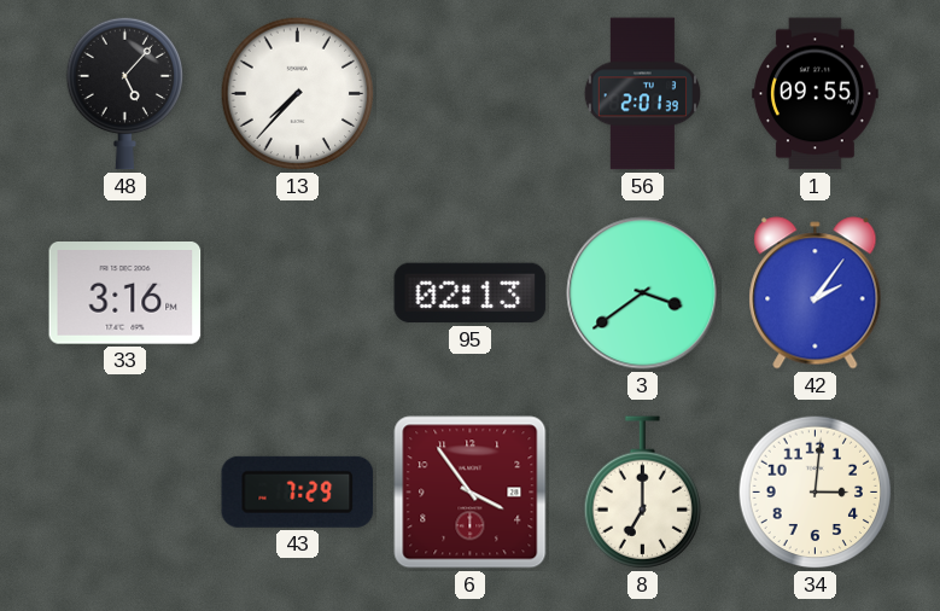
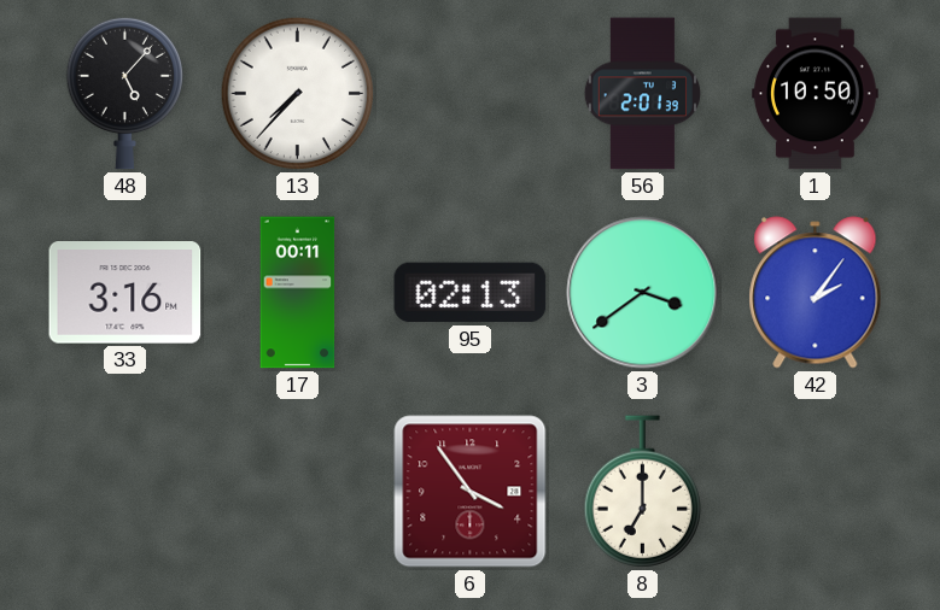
1: 09:55 -> 10:50
17: none -> 00:11
43: 7:29 -> none
34: 3:01 -> none
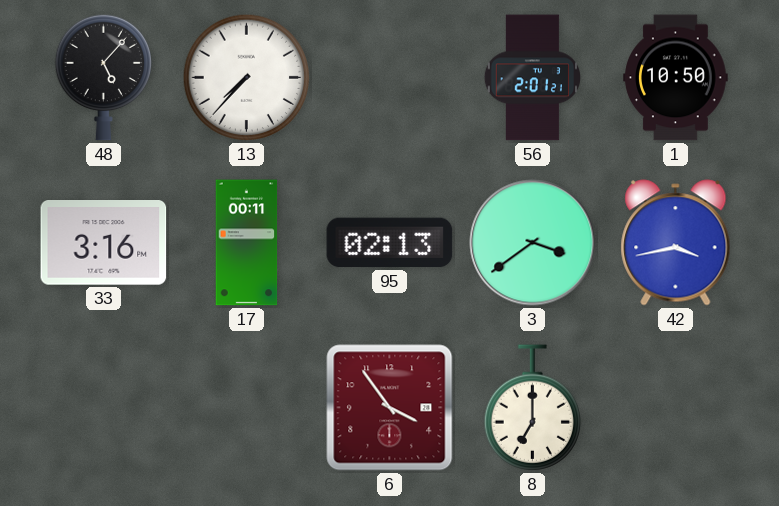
56: 2:01:39 -> 2:01:21
42: 2:06 -> 3:43
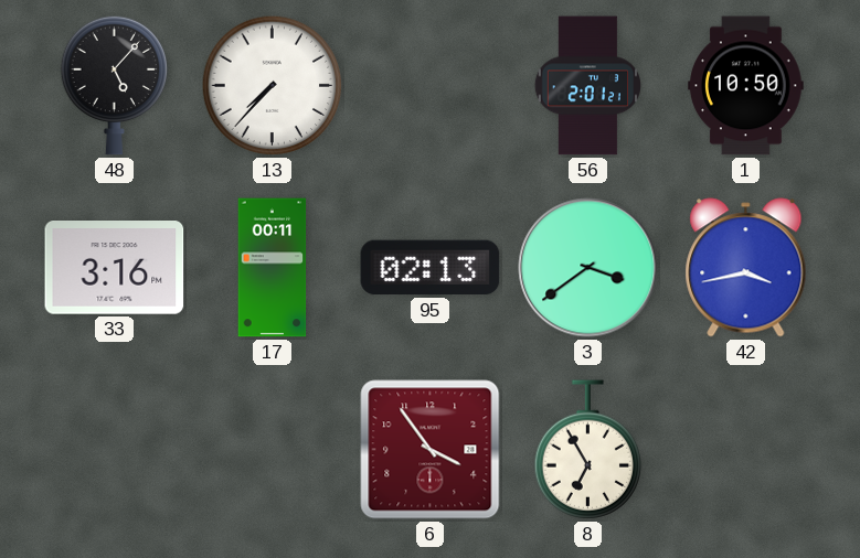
8: 7:00 -> 6:55
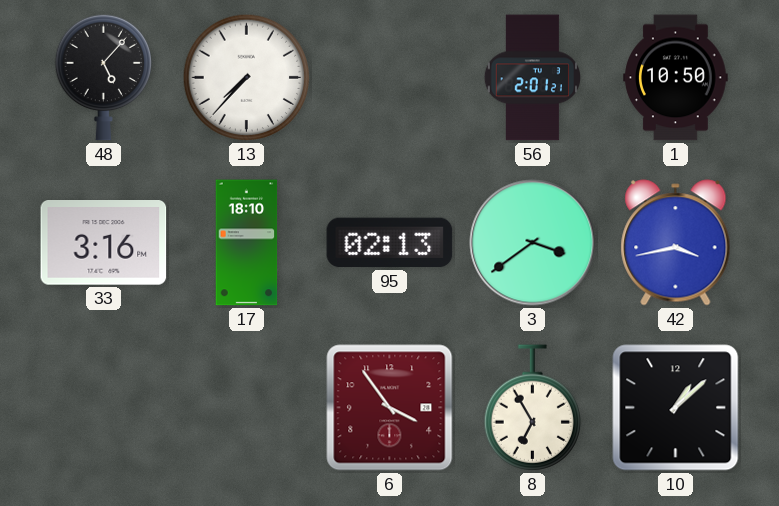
17: 00:11 -> 18:10
10: none -> 1:08
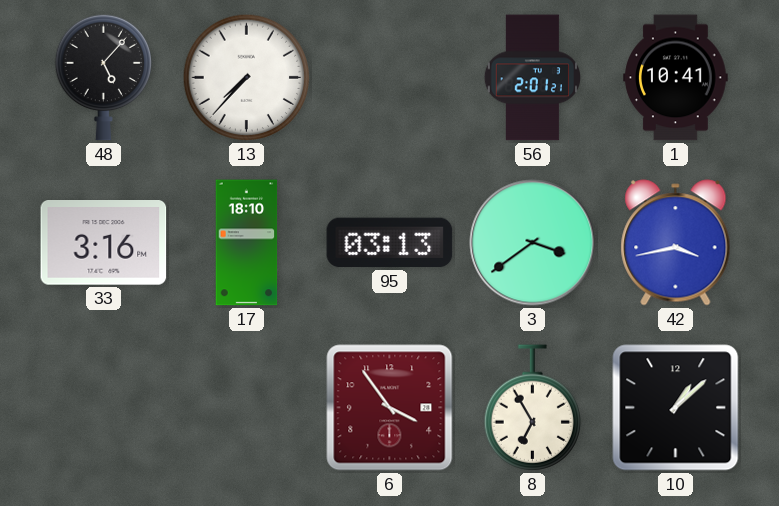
1: 10:50 -> 10:41
95: 02:13 -> 03:13
